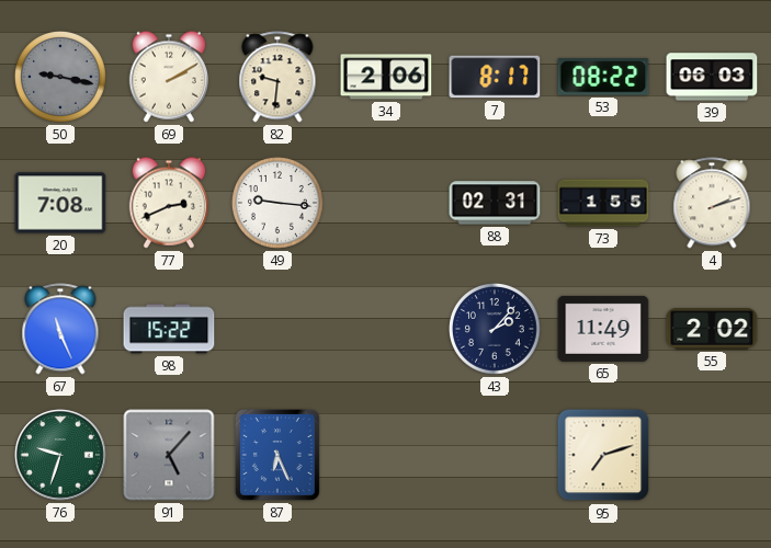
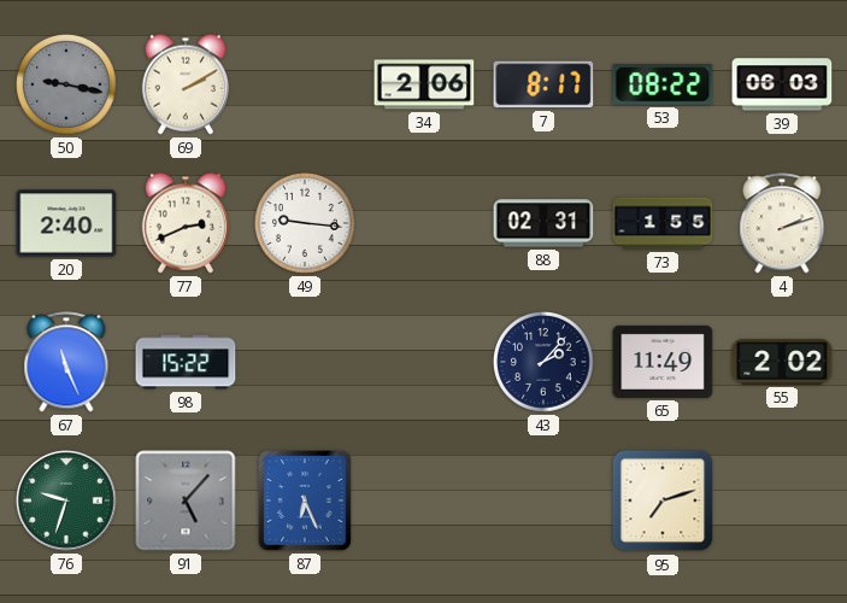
82: 9:31 -> none
20: 7:08 -> 2:40
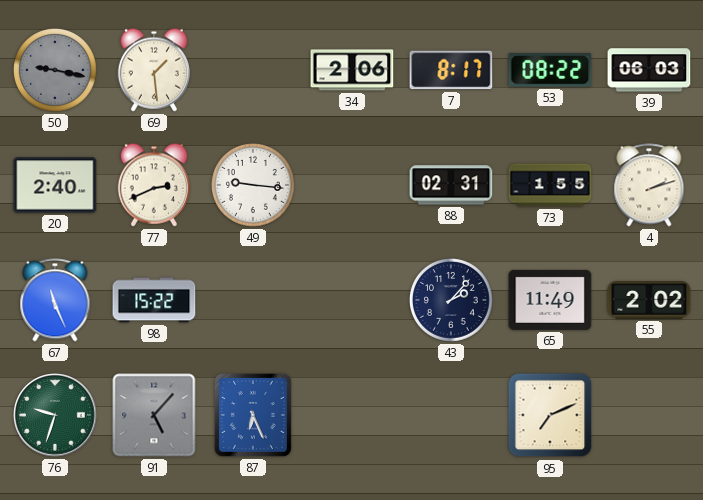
69: 2:10 -> 1:29
95: 7:12 -> 7:11
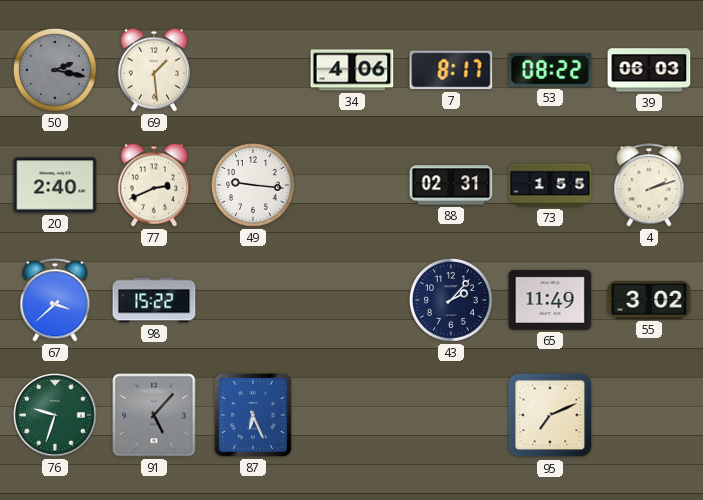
50: 9:17 -> 2:17
34: 2:06 -> 4:06
67: 11:26 -> 3:38
55: 2:02 -> 3:02
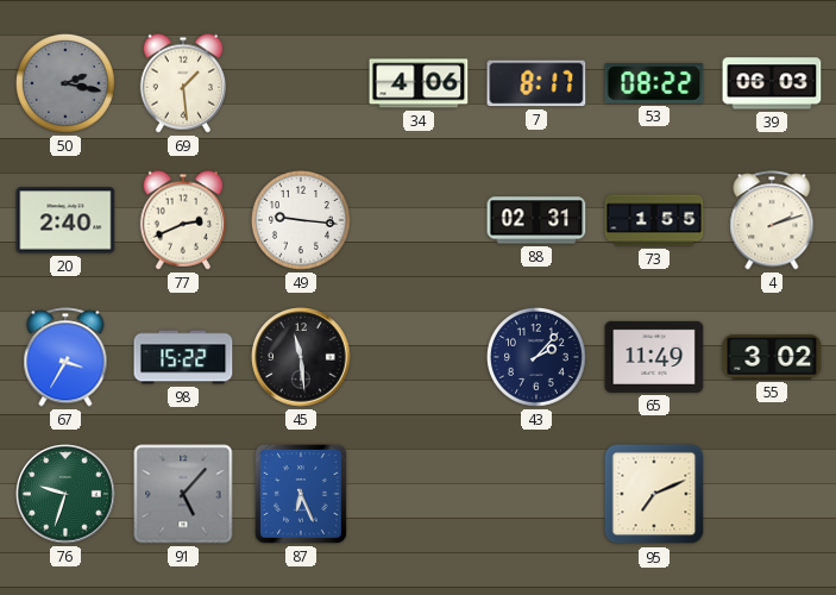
67: 3:38 -> 3:35
45: none -> 11:29
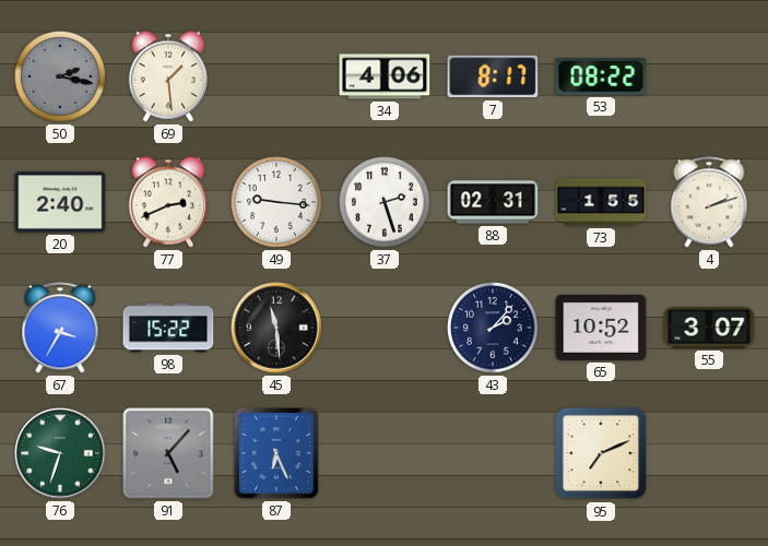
39: 06:03 -> none
37: none -> 2:27
65: 11:49 -> 10:52
55: 3:02 -> 3:07
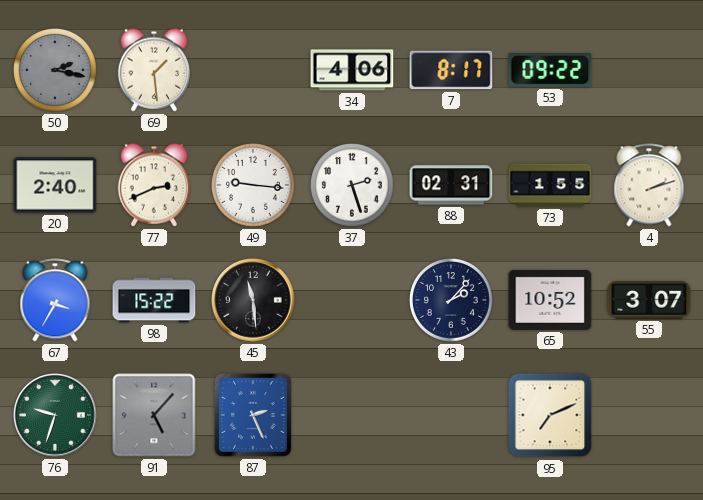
53: 08:22 -> 09:22
87: 6:26 -> 2:26
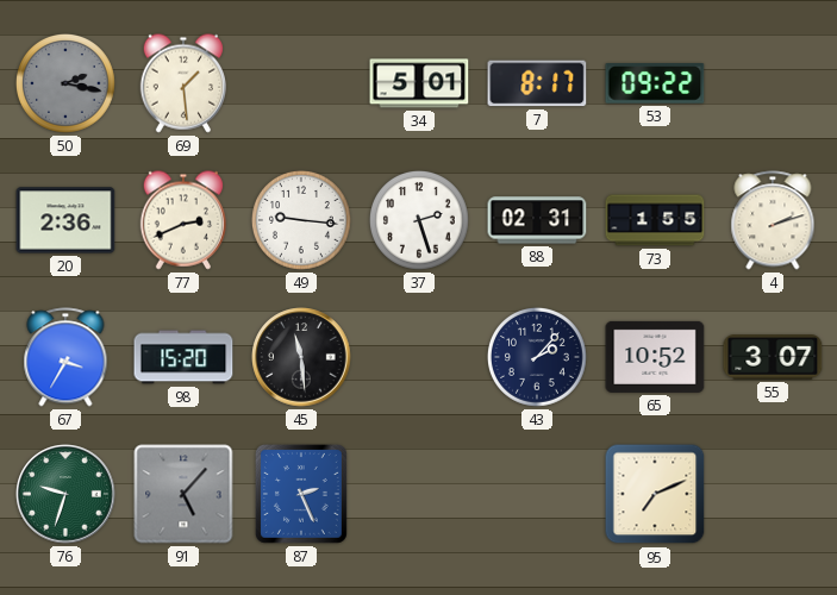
34: 4:06 -> 5:01
20: 2:40 -> 2:36
98: 15:22 -> 15:20
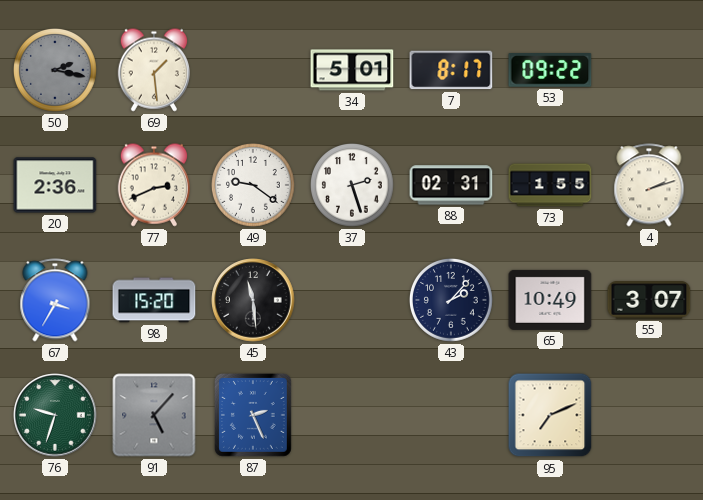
49: 9:16 -> 9:21
65: 10:52 -> 10:49
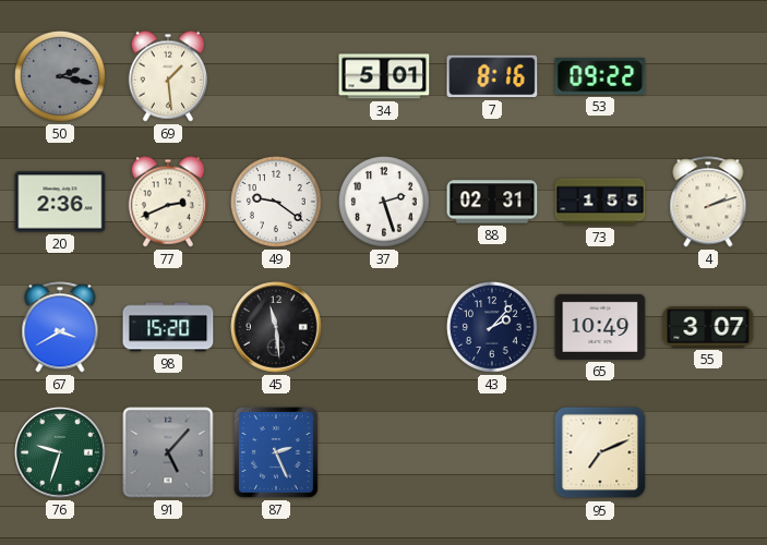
7: 8:17 -> 8:16
67: 3:35 -> 3:40
